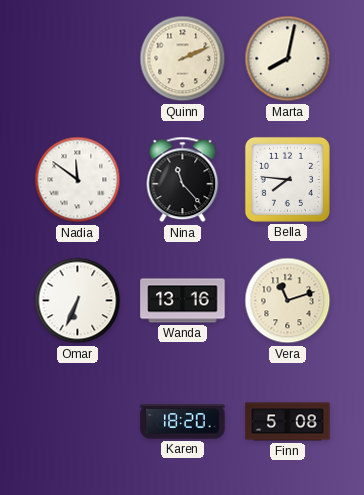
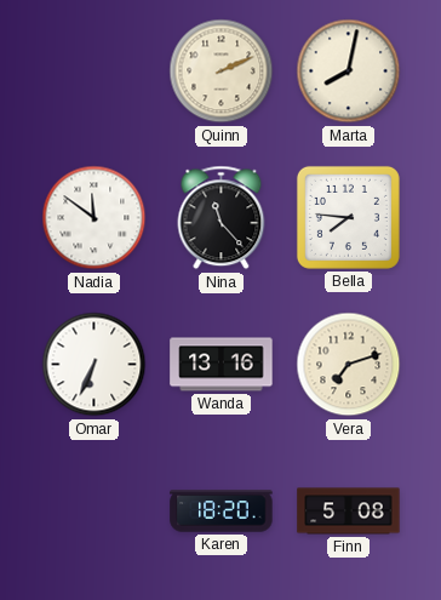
Vera: 11:12 -> 7:12
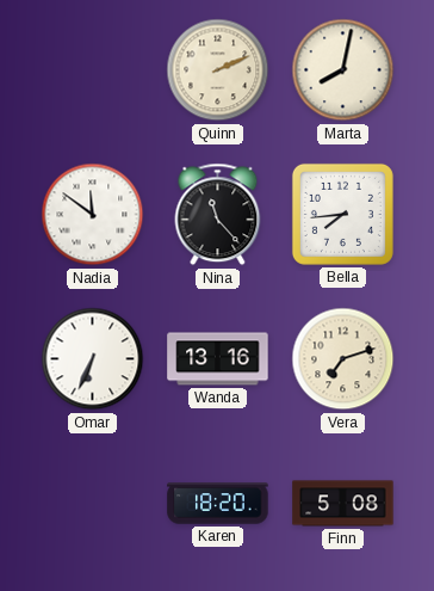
Bella: 7:46 -> 7:44
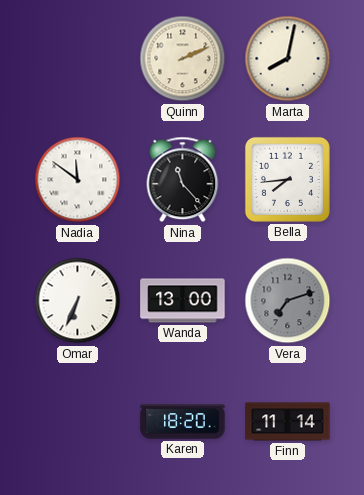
Wanda: 13:16 -> 13:00
Vera dial: cream -> grey
Finn: 5:08 -> 11:14
